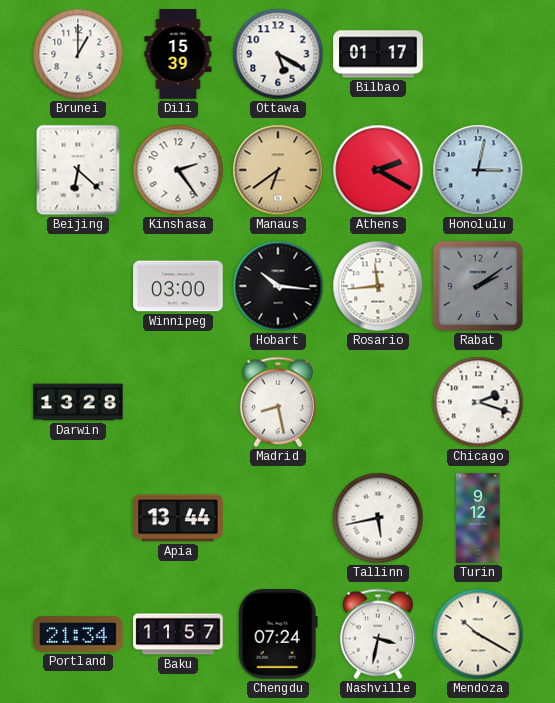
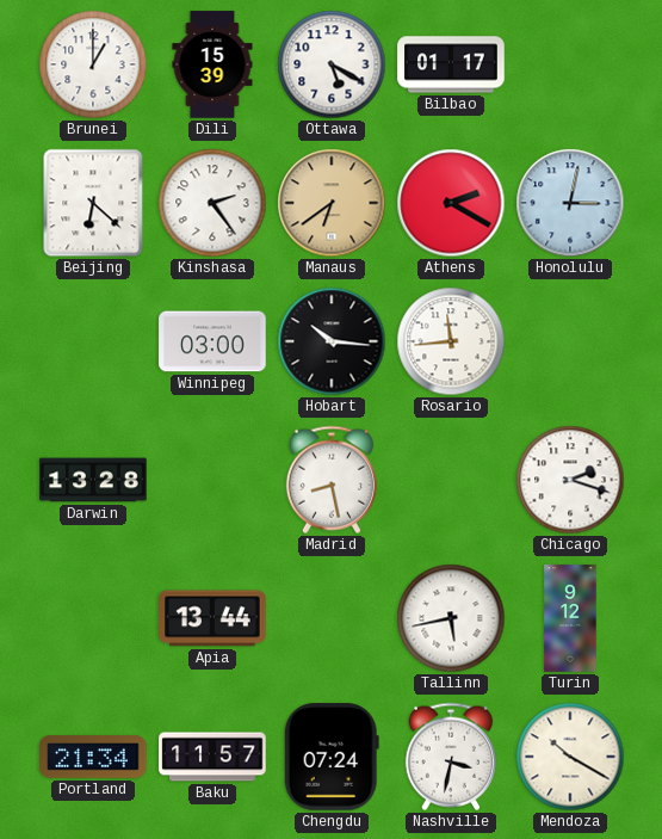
Rabat: 2:09 -> none
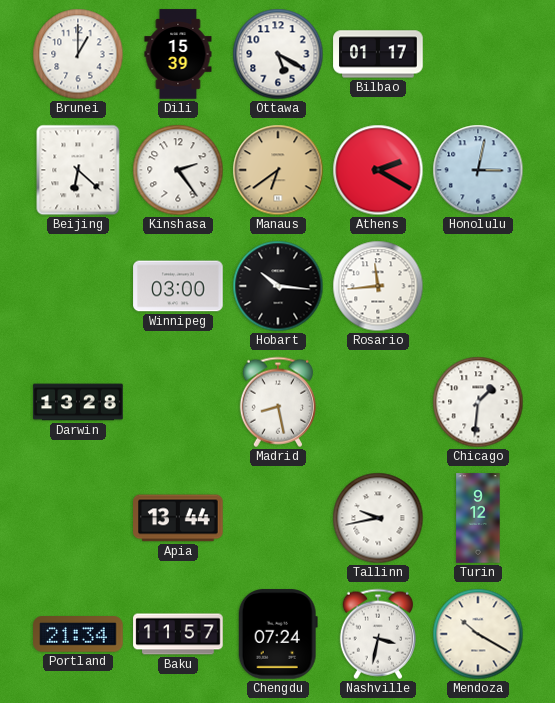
Chicago: 2:18 -> 1:31
Tallinn: 5:43 -> 9:43
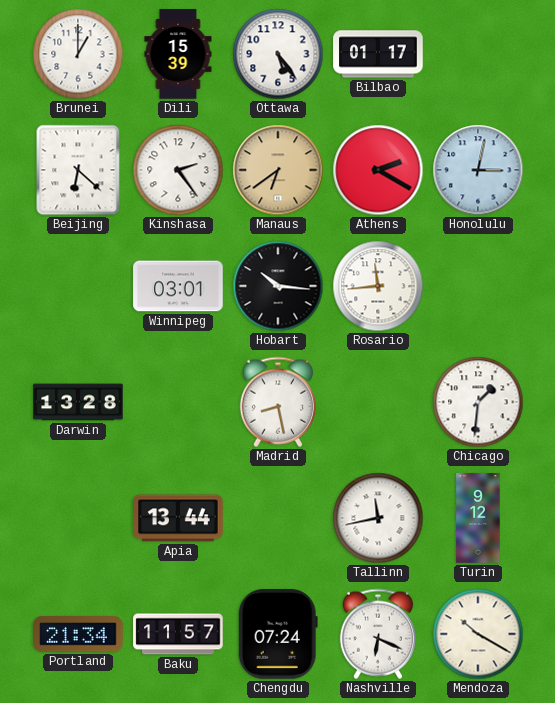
Ottawa: 5:20 -> 5:24
Winnipeg: 03:00 -> 03:01
Tallinn: 9:43 -> 11:43
Nashville: 3:32 -> 6:19
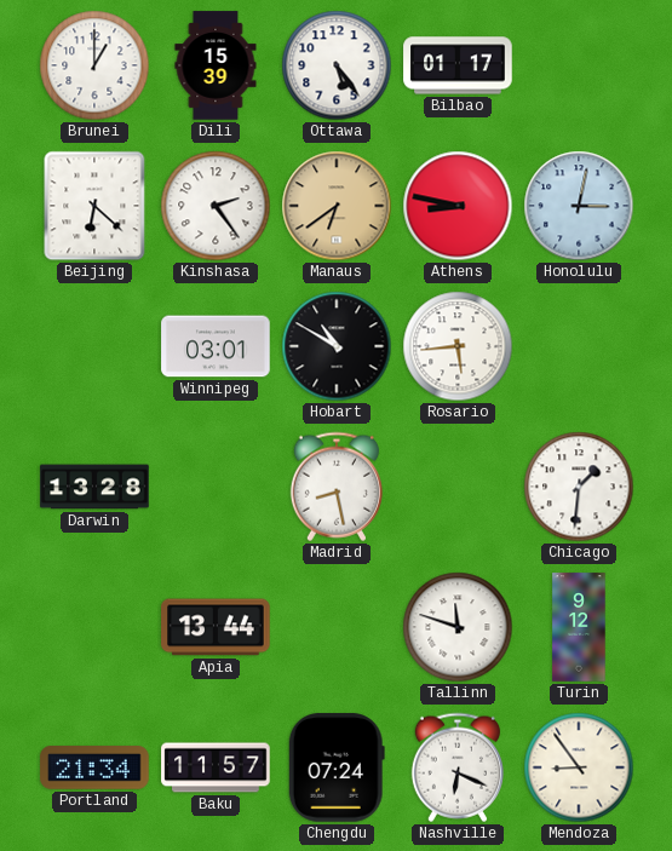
Athens: 2:20 -> 8:47
Hobart: 10:16 -> 10:50
Rosario: 11:44 -> 5:44
Tallinn: 11:43 -> 11:48
Mendoza: 10:20 -> 8:54
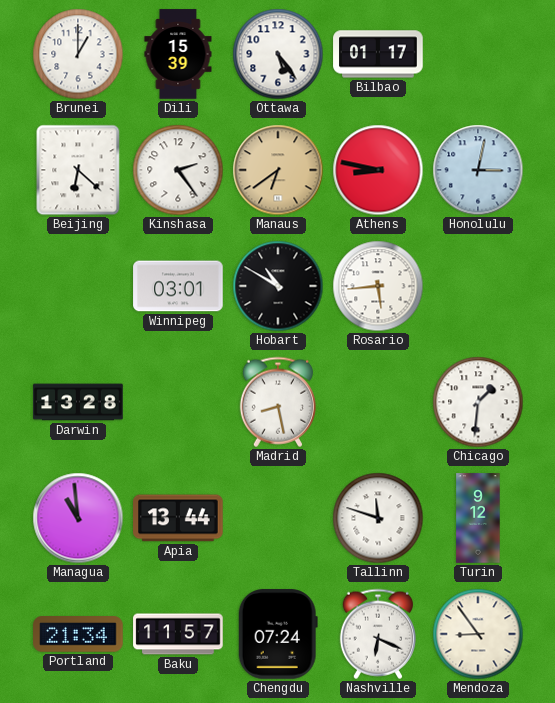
Managua: none -> 10:59
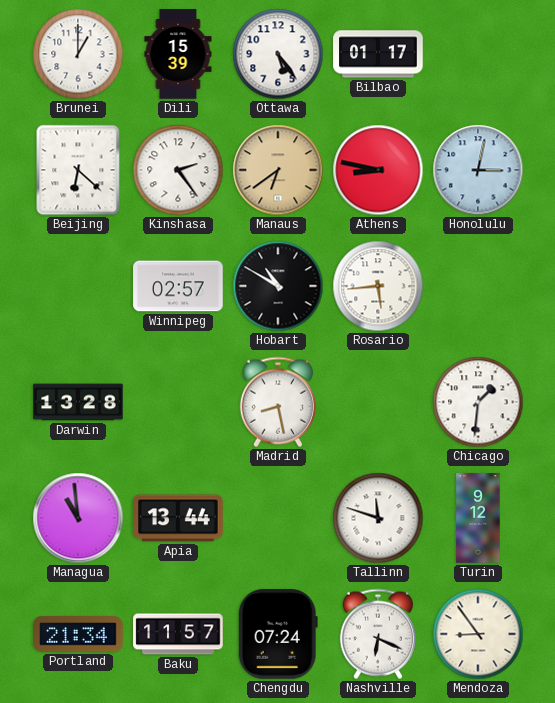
Winnipeg: 03:01 -> 02:57
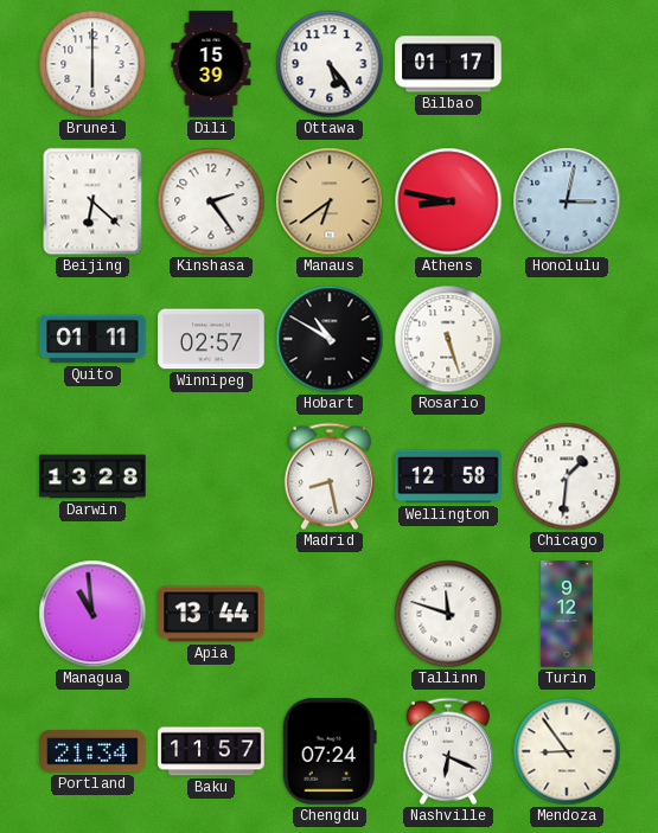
Brunei: 1:00 -> 6:00
Quito: none -> 01:11
Rosario: 5:44 -> 5:27
Wellington: none -> 12:58
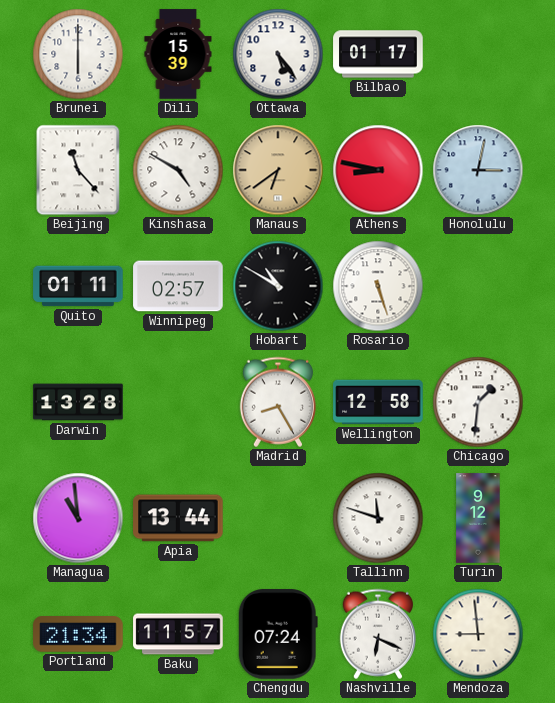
Beijing: 6:22 -> 11:23
Kinshasa: 2:24 -> 4:50
Madrid: 8:28 -> 8:25
Mendoza: 8:54 -> 8:59
